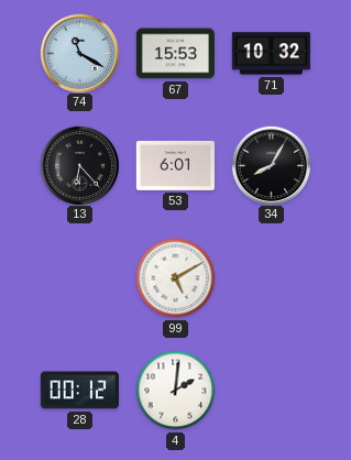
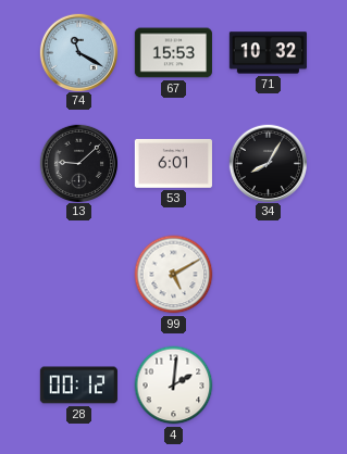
13: 6:23 -> 9:08
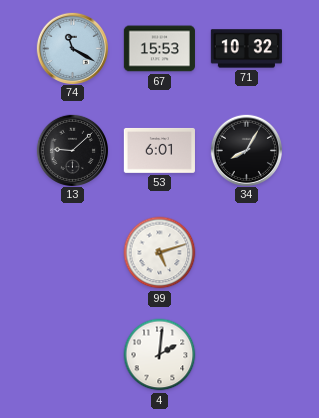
99: 5:10 -> 5:12
28: 00:12 -> none
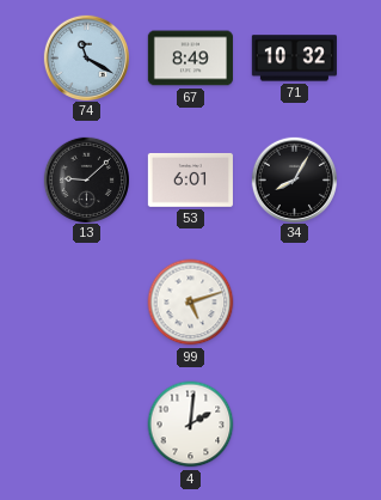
67: 15:53 -> 8:49
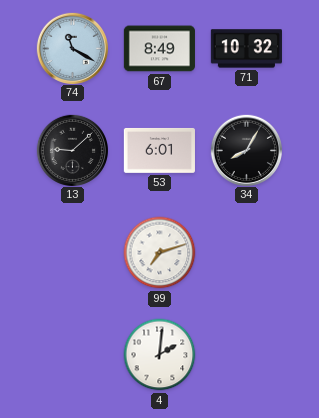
99: 5:12 -> 7:12
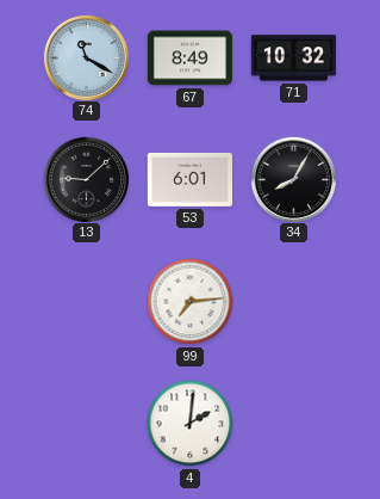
99: 7:12 -> 7:14
